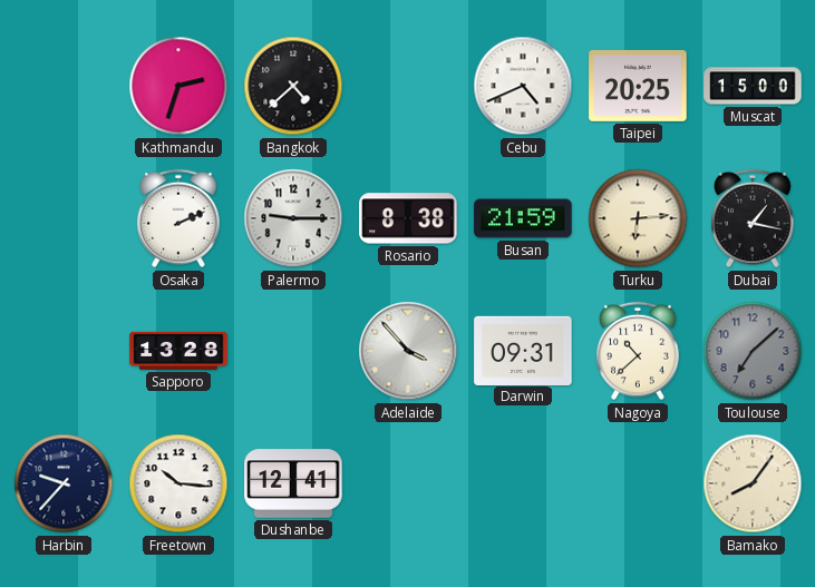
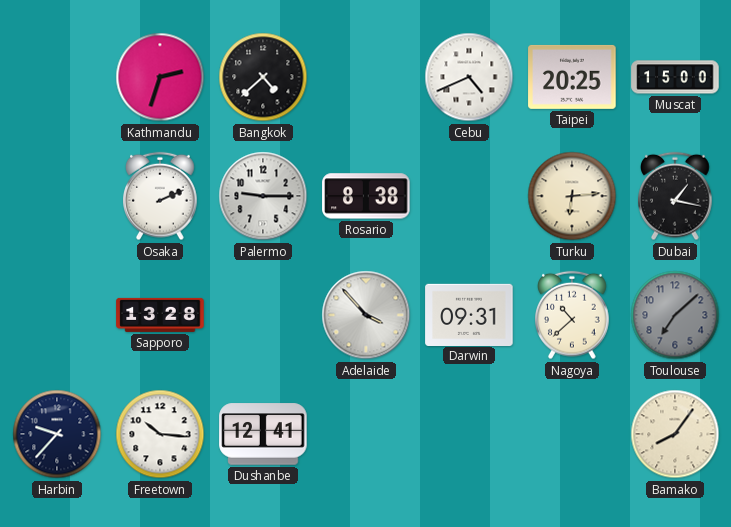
Busan: 21:59 -> none
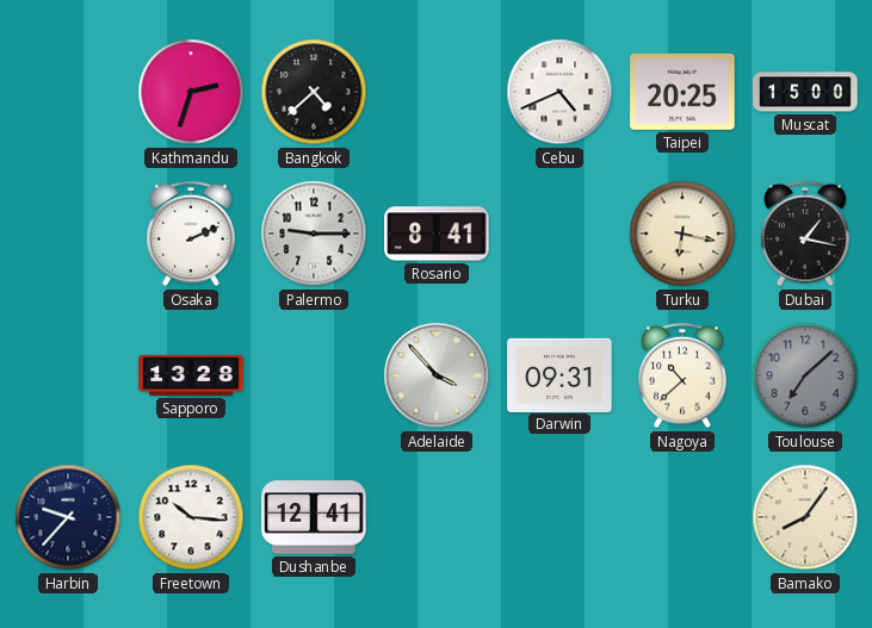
Rosario: 8:38 -> 8:41
Turku: 6:14 -> 6:17
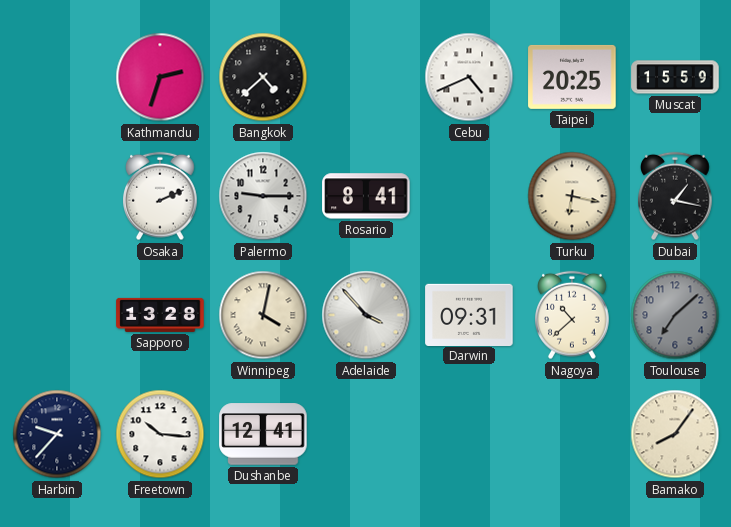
Muscat: 15:00 -> 15:59
Winnipeg: none -> 4:02
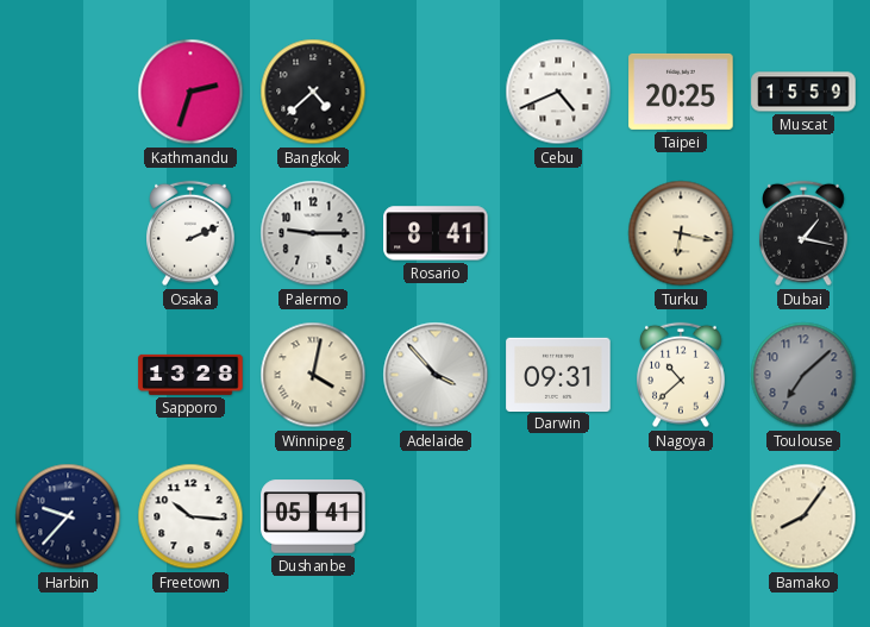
Dushanbe: 12:41 -> 05:41
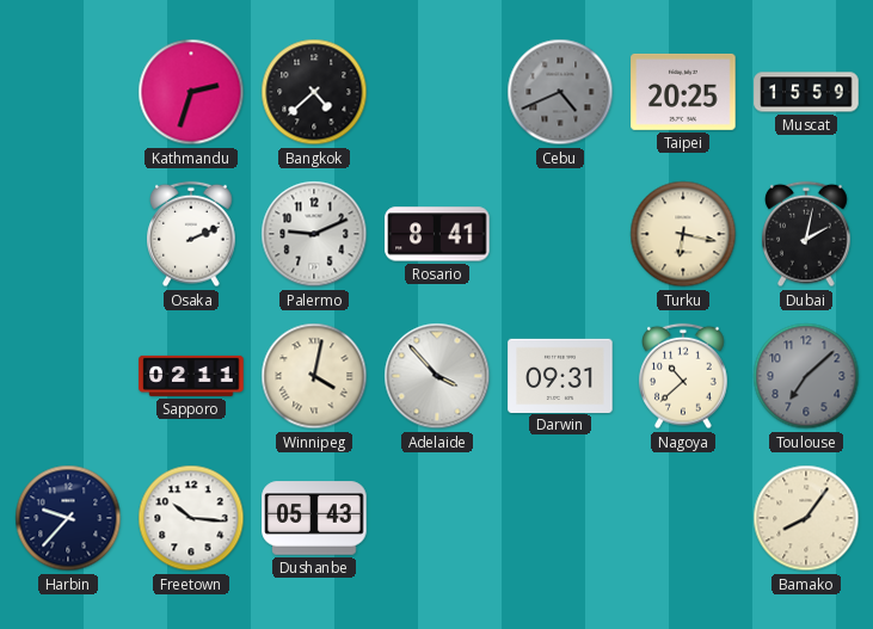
Cebu dial: white -> grey
Palermo: 9:15 -> 9:11
Dubai: 1:17 -> 2:02
Sapporo: 13:28 -> 02:11
Dushanbe: 05:41 -> 05:43
